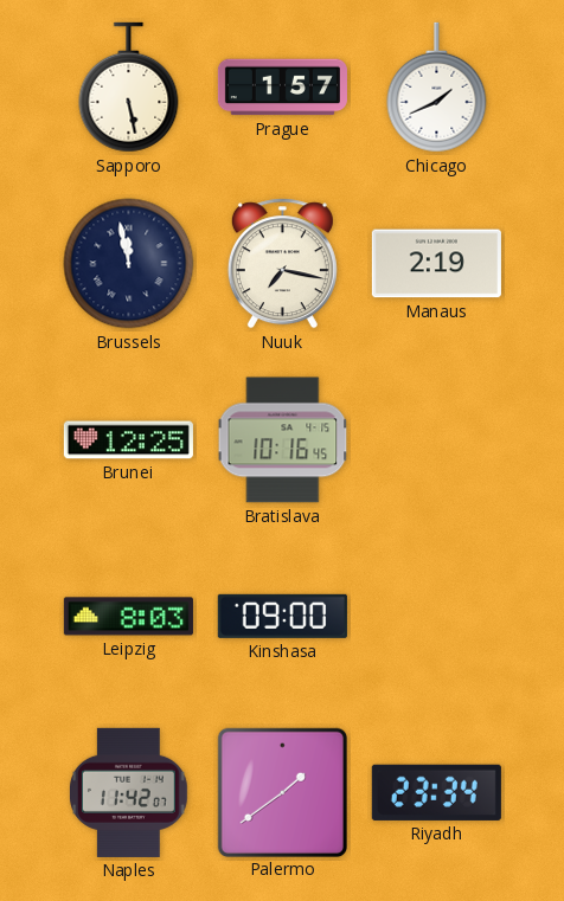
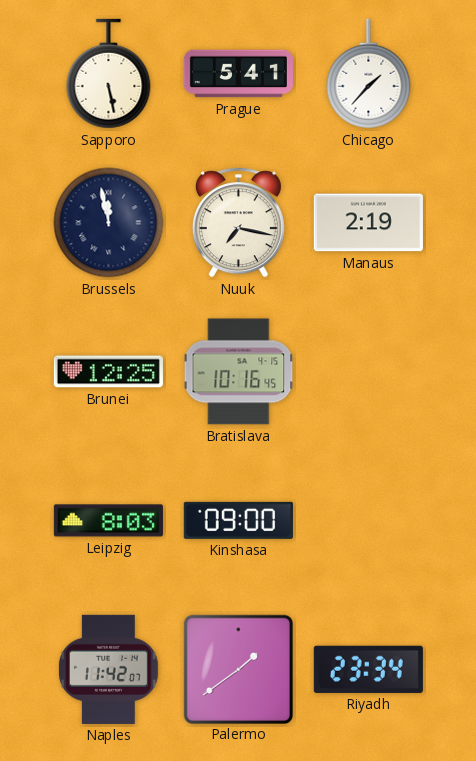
Prague: 1:57 -> 5:41
Chicago: 1:41 -> 1:37
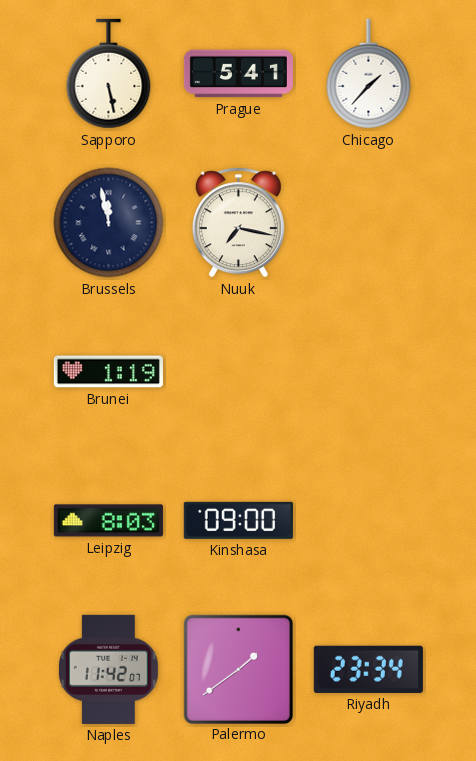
Manaus: 2:19 -> none
Brunei: 12:25 -> 1:19
Bratislava: 10:16 -> none
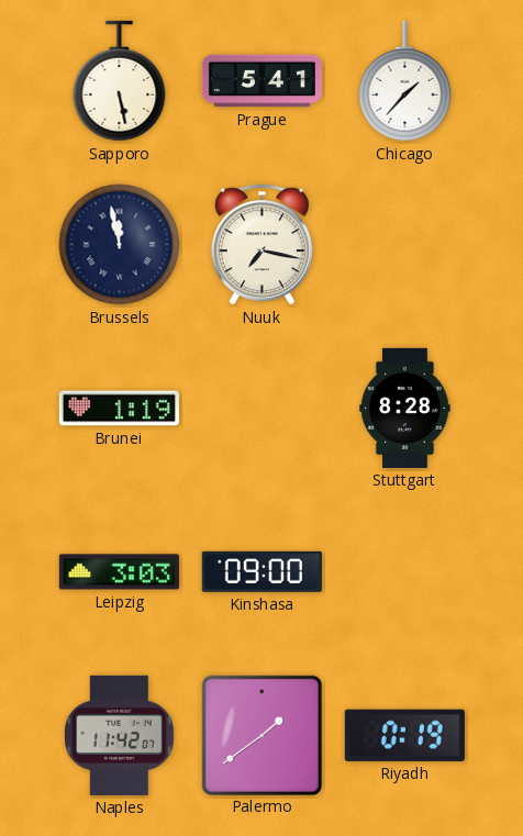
Stuttgart: none -> 8:28
Leipzig: 8:03 -> 3:03
Riyadh: 23:34 -> 0:19
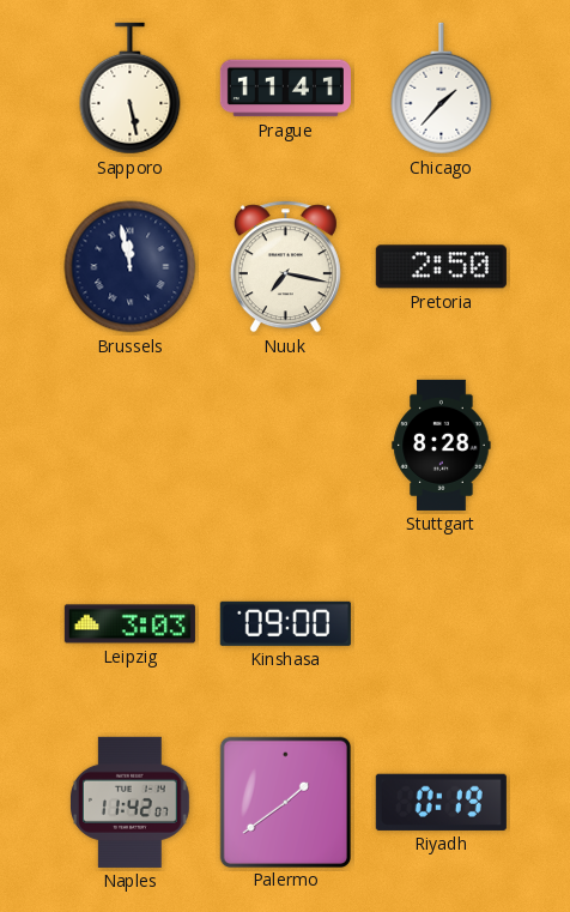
Prague: 5:41 -> 11:41
Pretoria: none -> 2:50
Brunei: 1:19 -> none
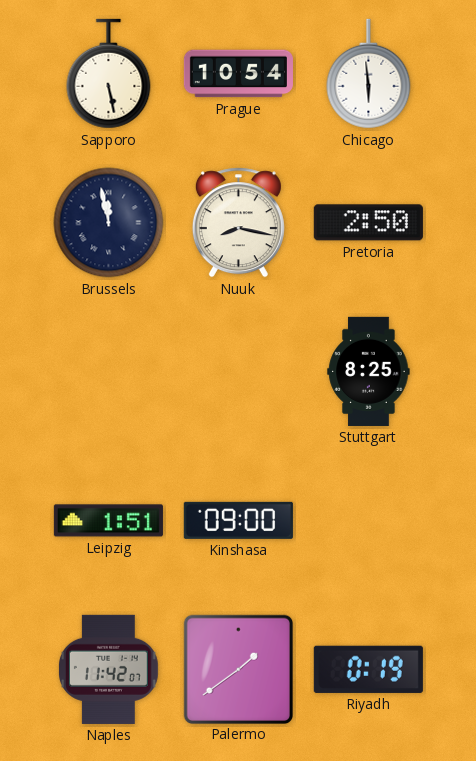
Prague: 11:41 -> 10:54
Chicago: 1:37 -> 5:59
Nuuk: 7:17 -> 8:17
Stuttgart: 8:28 -> 8:25
Leipzig: 3:03 -> 1:51
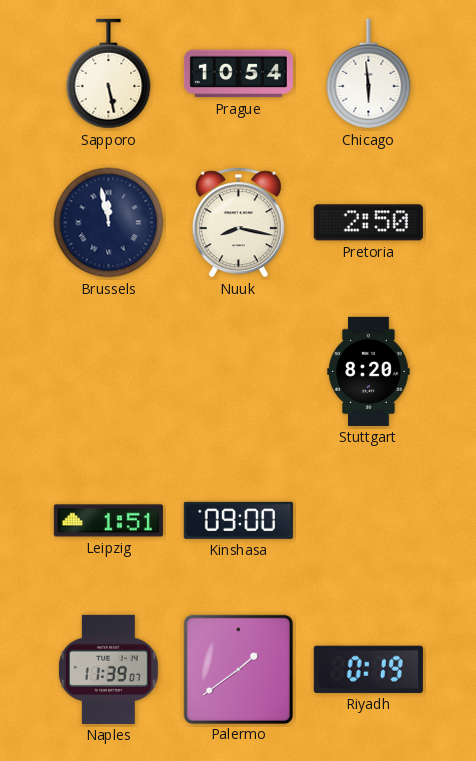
Stuttgart: 8:25 -> 8:20
Naples: 11:42 -> 11:39
